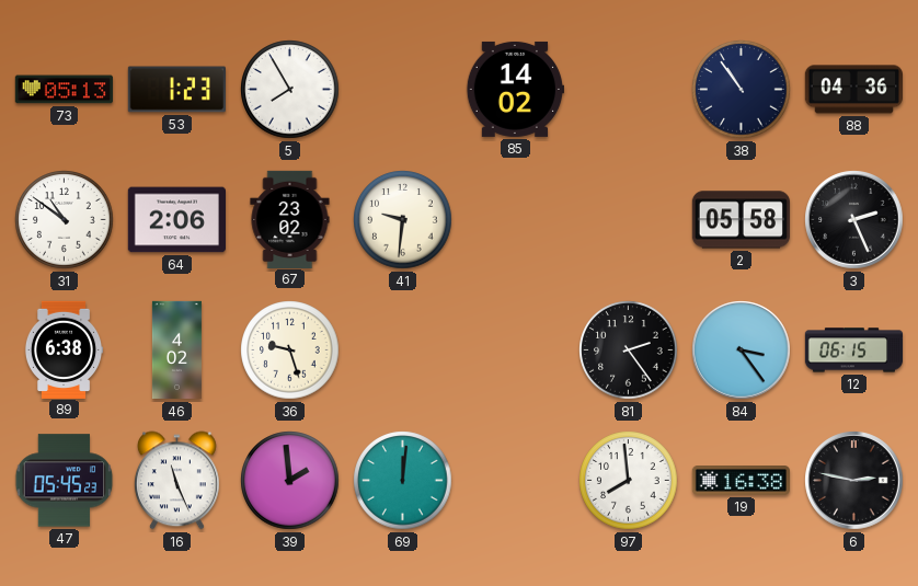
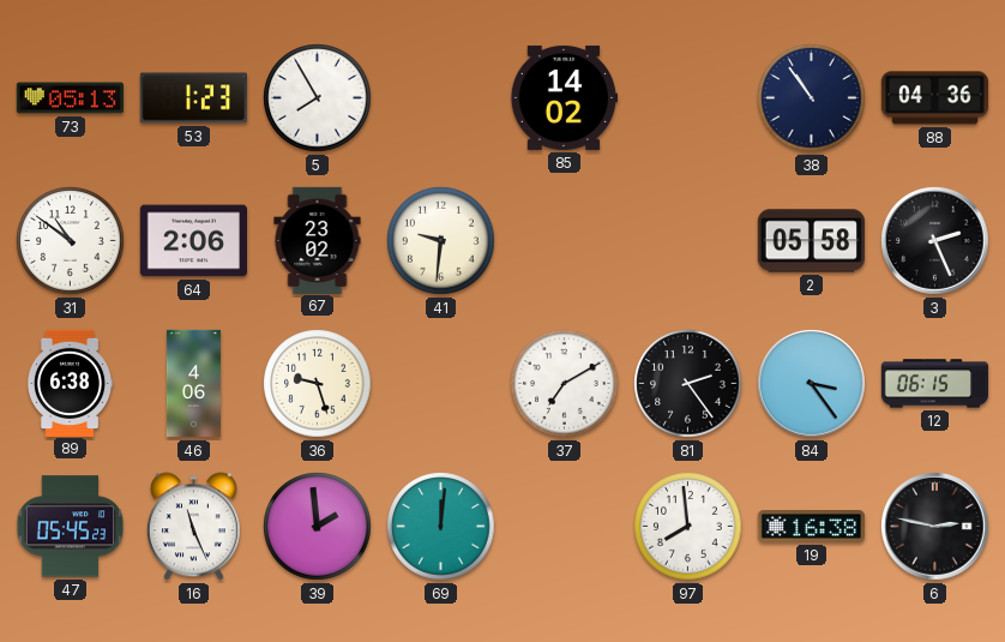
46: 4:02 -> 4:06
37: none -> 7:10
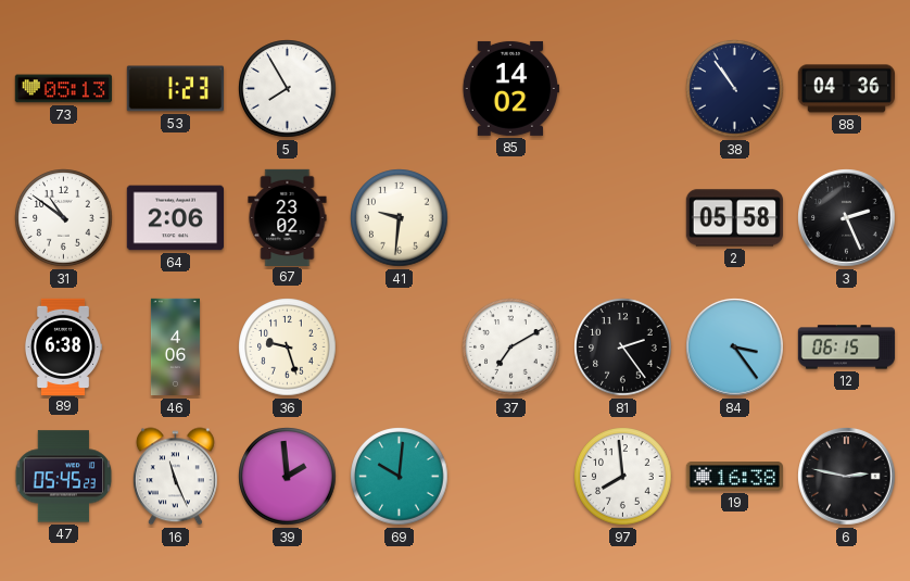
69: 12:01 -> 10:01
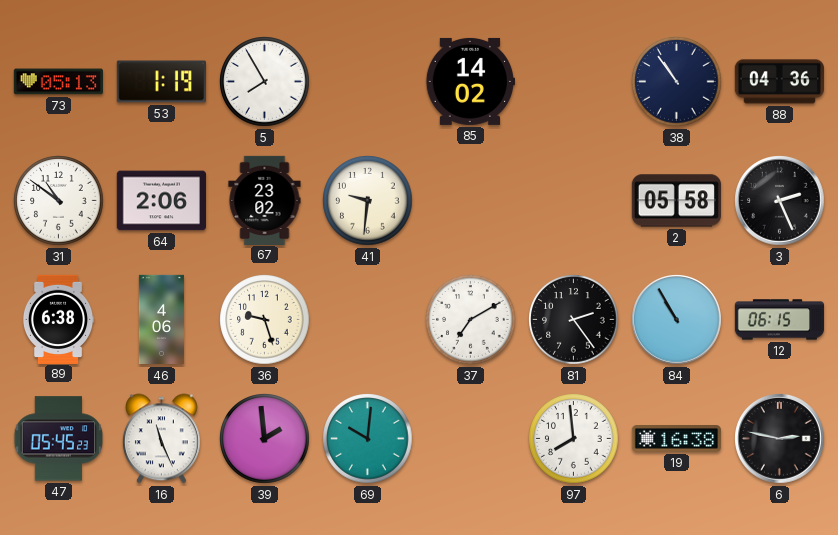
53: 1:23 -> 1:19
84: 3:24 -> 10:55
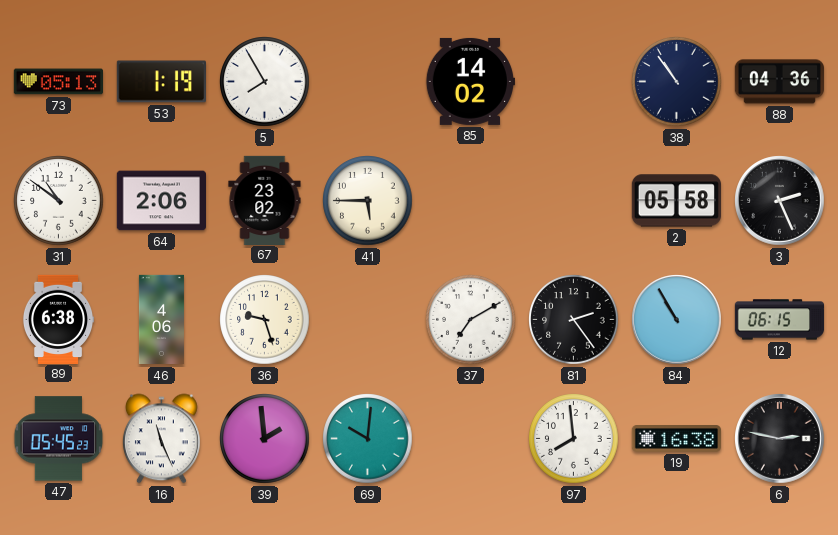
41: 9:31 -> 5:45
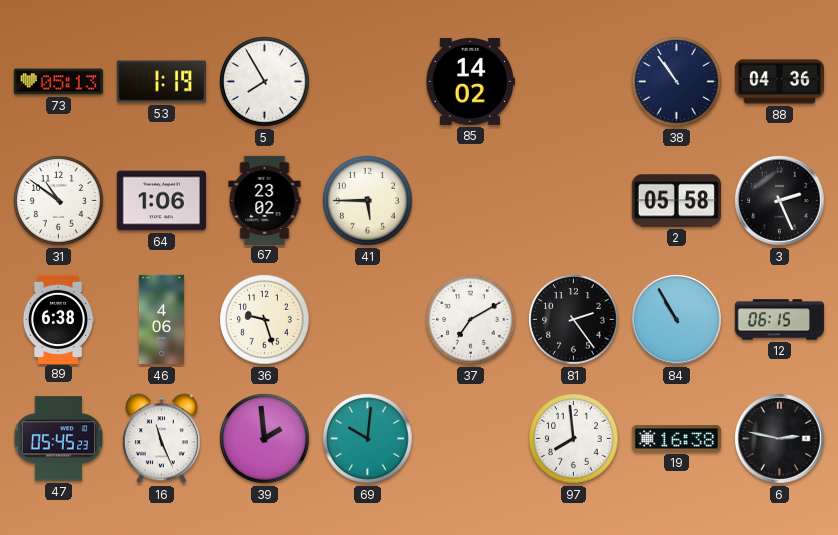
64: 2:06 -> 1:06
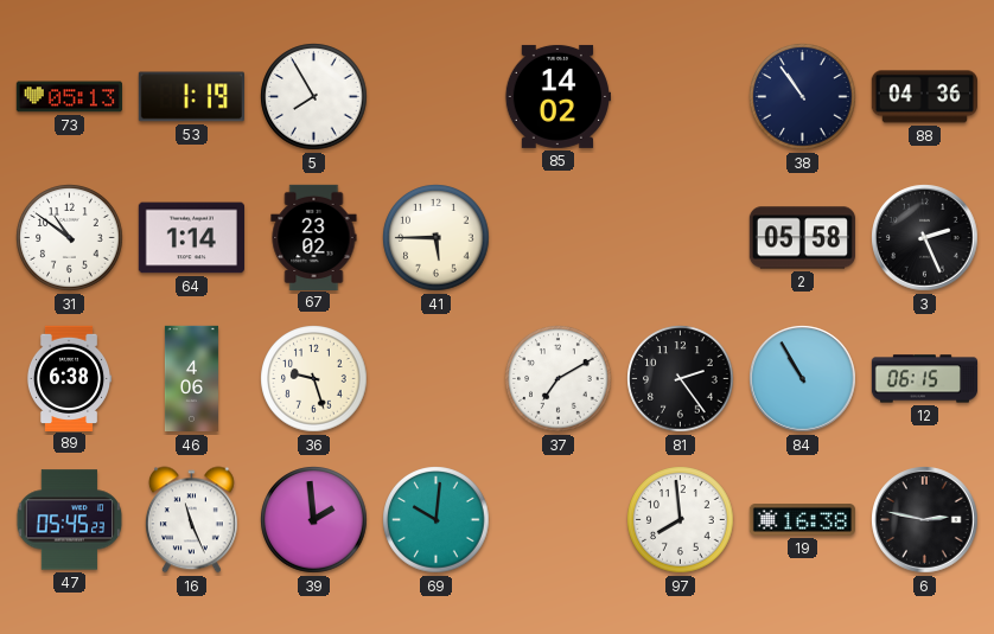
64: 1:06 -> 1:14
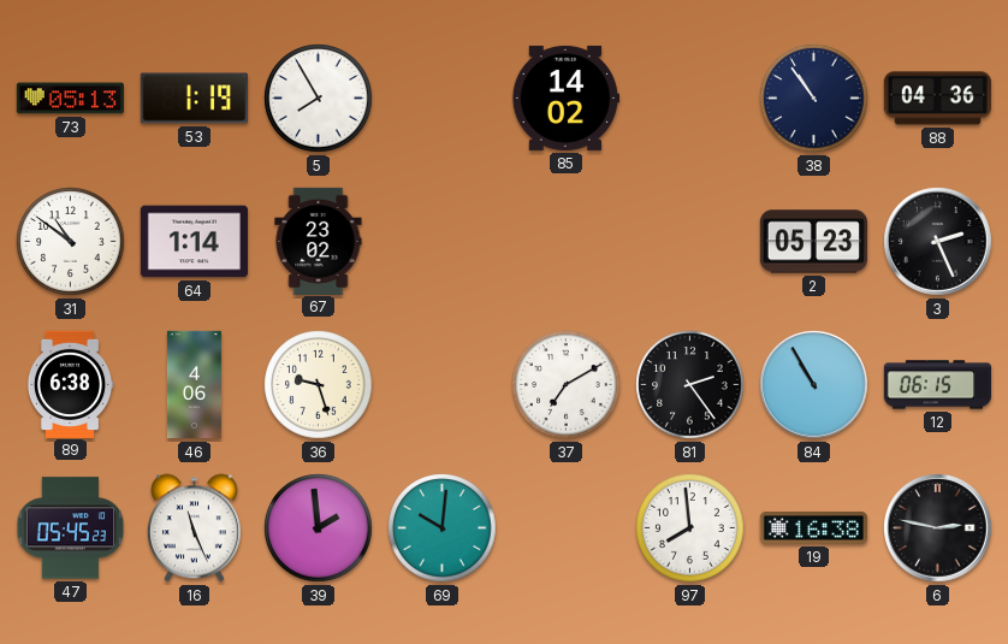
41: 5:45 -> none
2: 05:58 -> 05:23
